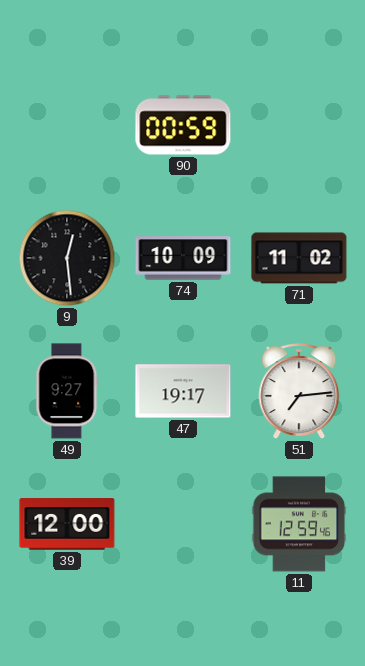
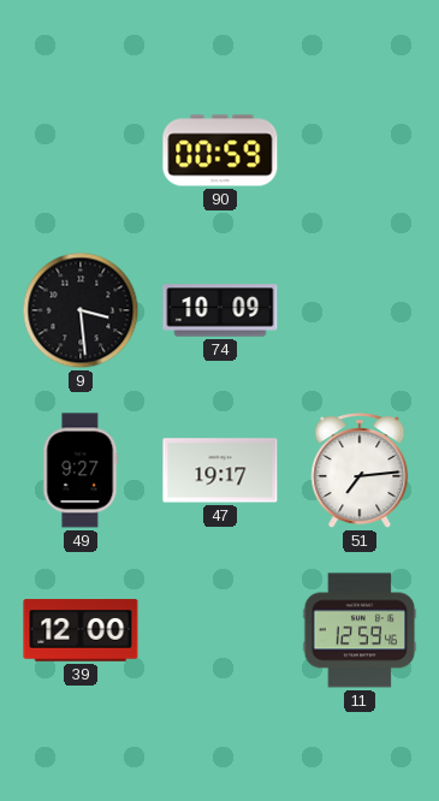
9: 12:29 -> 3:29
71: 11:02 -> none
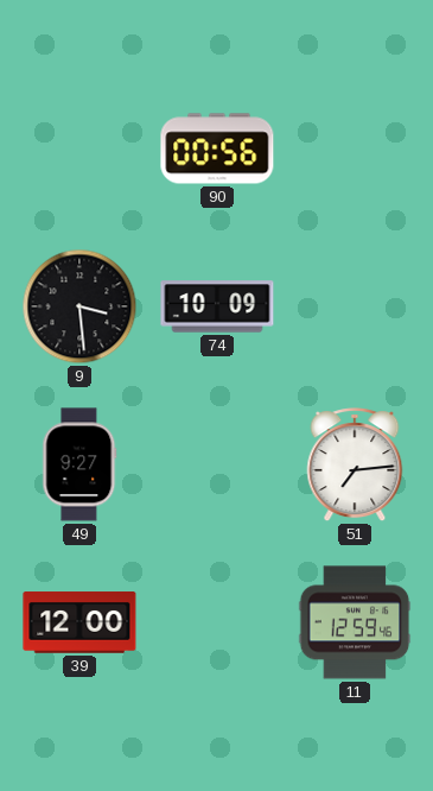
90: 00:59 -> 00:56
47: 19:17 -> none
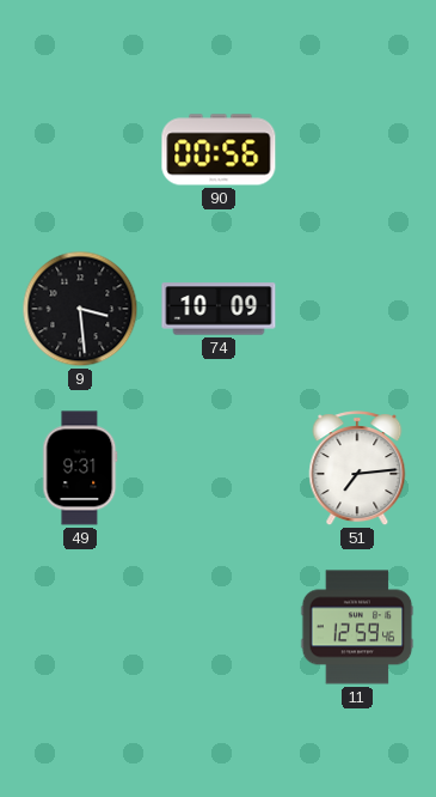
49: 9:27 -> 9:31
39: 12:00 -> none
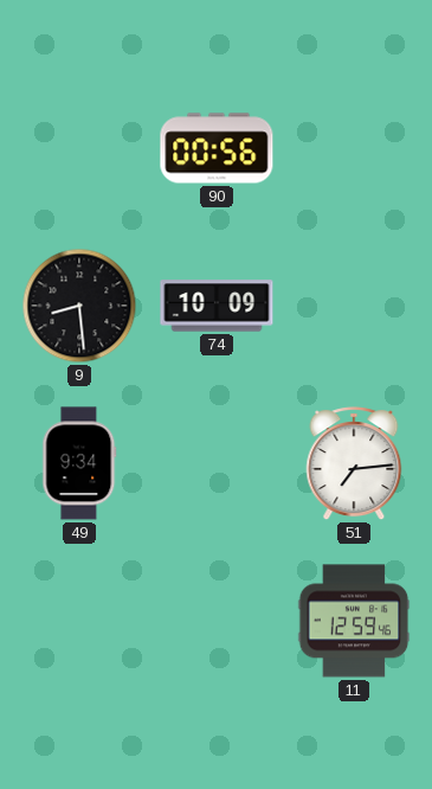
9: 3:29 -> 8:29
49: 9:31 -> 9:34
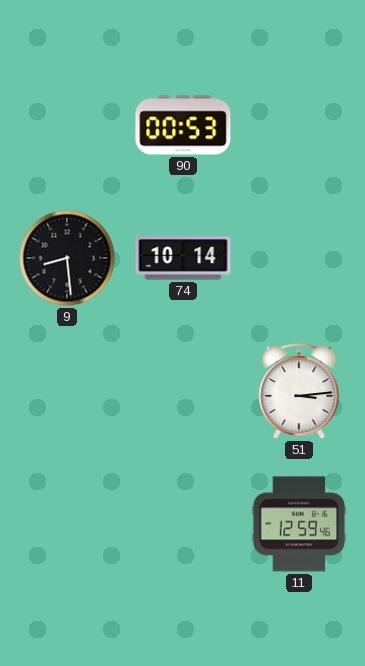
90: 00:56 -> 00:53
74: 10:09 -> 10:14
49: 9:34 -> none
51: 7:14 -> 3:14
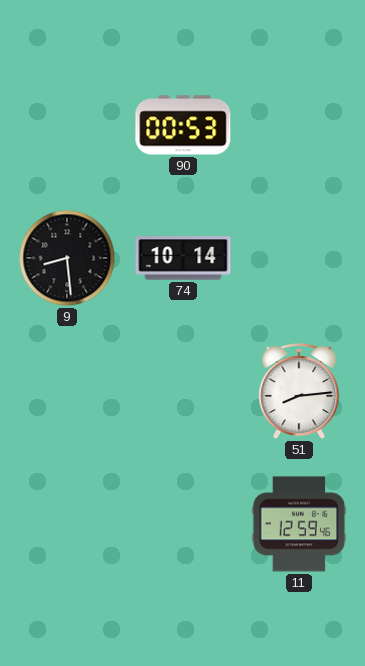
51: 3:14 -> 8:14
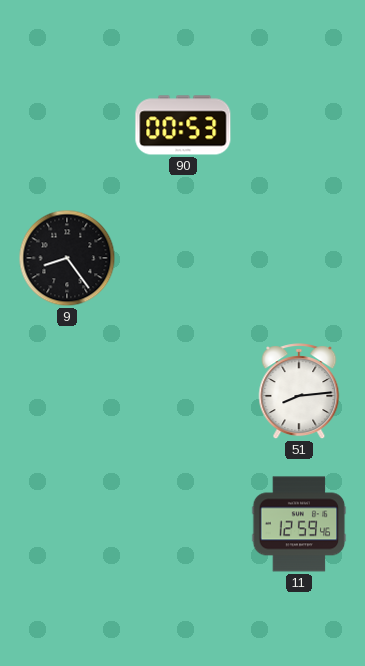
9: 8:29 -> 8:24
74: 10:14 -> none
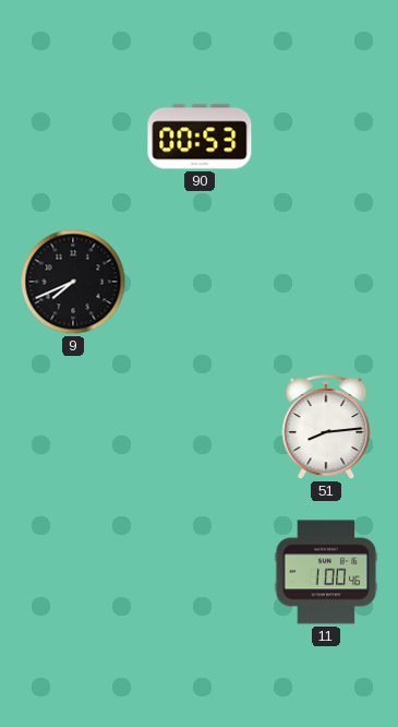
9: 8:24 -> 7:41
11: 12:59 -> 1:00
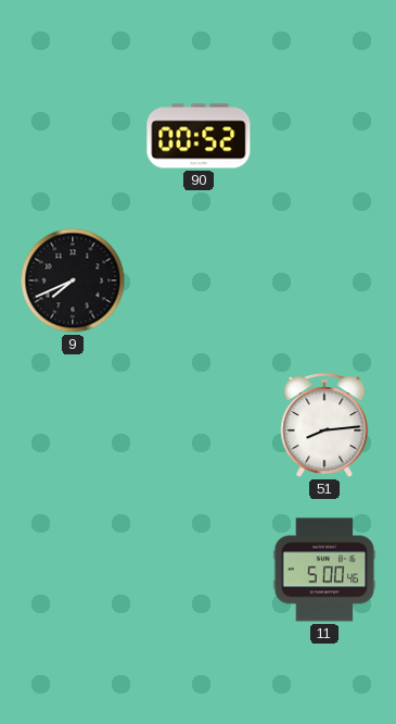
90: 00:53 -> 00:52
11: 1:00 -> 5:00
